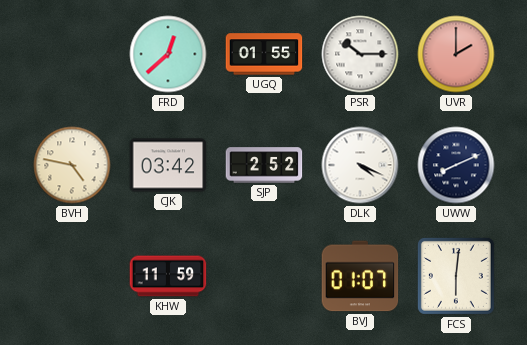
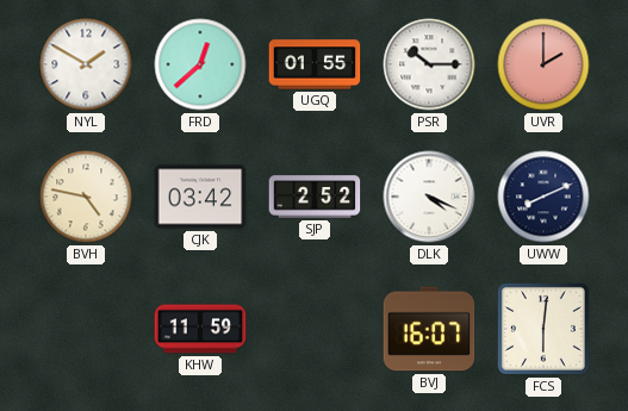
NYL: none -> 1:50
BVJ: 01:07 -> 16:07
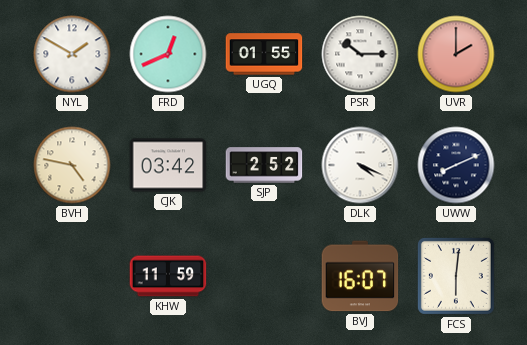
FRD: 12:38 -> 12:41
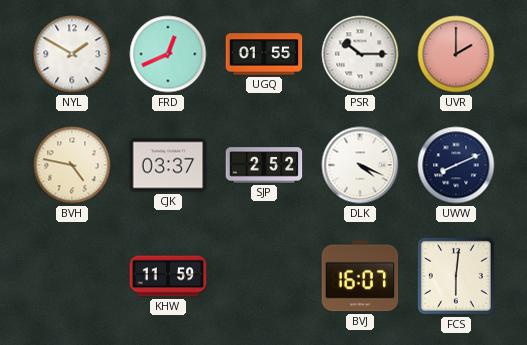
CJK: 03:42 -> 03:37
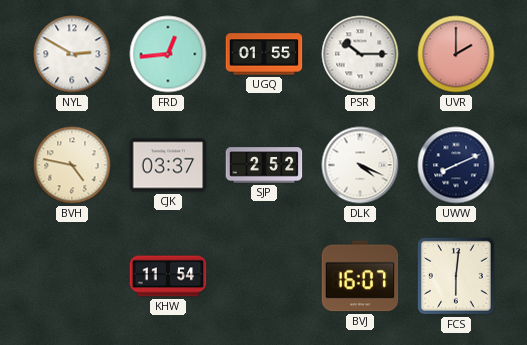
NYL: 1:50 -> 2:50
FRD: 12:41 -> 12:44
KHW: 11:59 -> 11:54
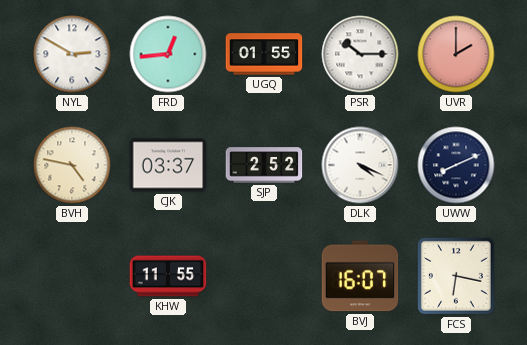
KHW: 11:54 -> 11:55
FCS: 6:01 -> 6:17
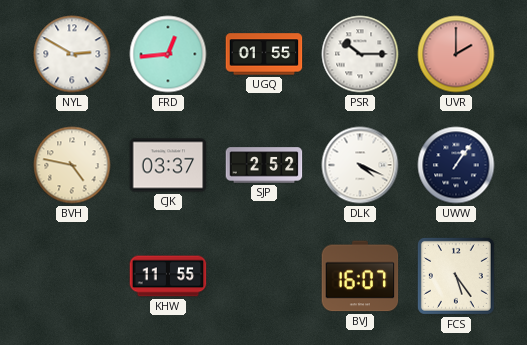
UWW: 8:11 -> 1:06
FCS: 6:17 -> 5:24
